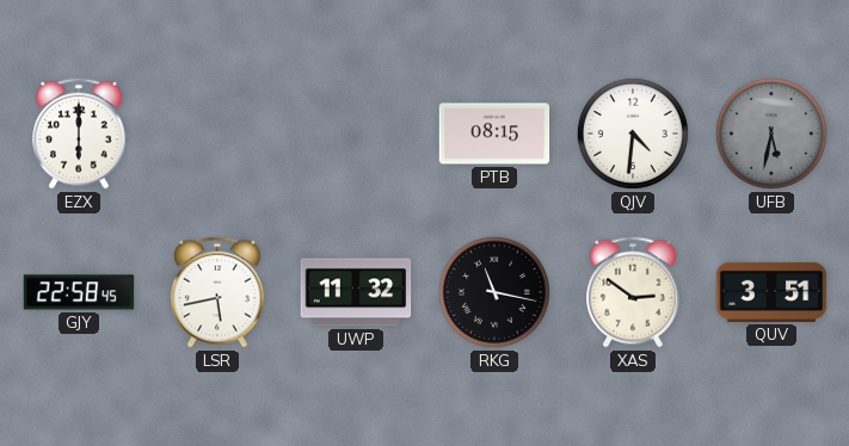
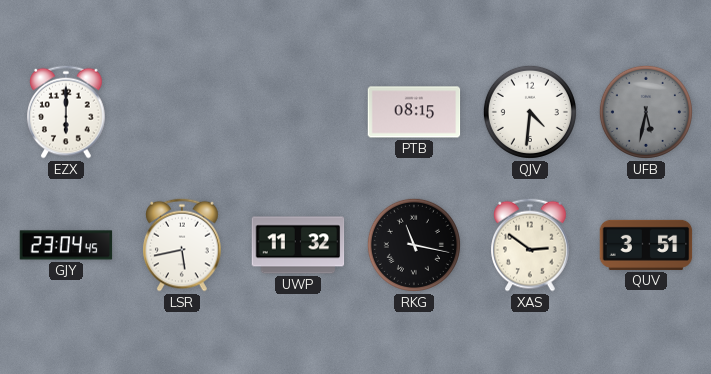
GJY: 22:58 -> 23:04
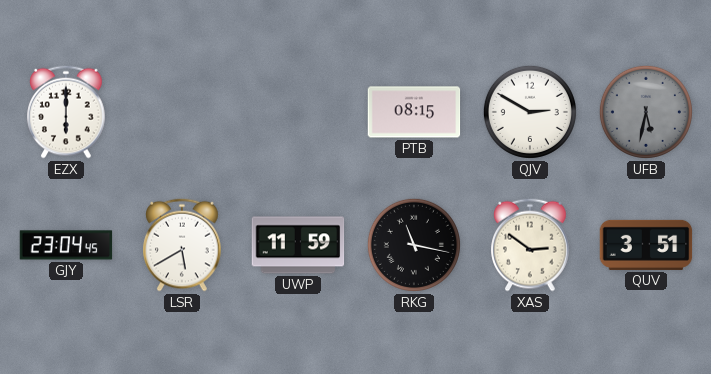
QJV: 4:31 -> 2:50
LSR: 5:43 -> 5:40
UWP: 11:32 -> 11:59
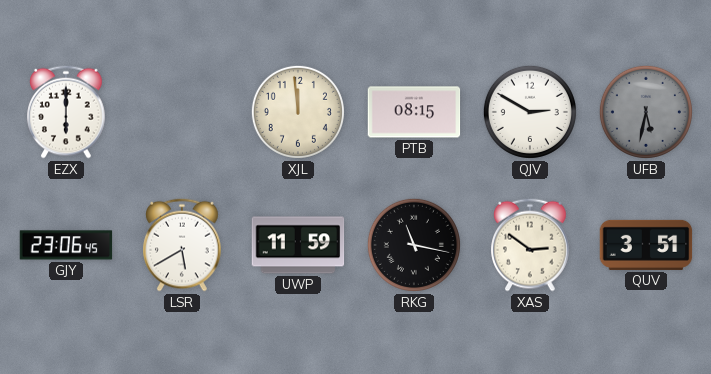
XJL: none -> 11:59
GJY: 23:04 -> 23:06
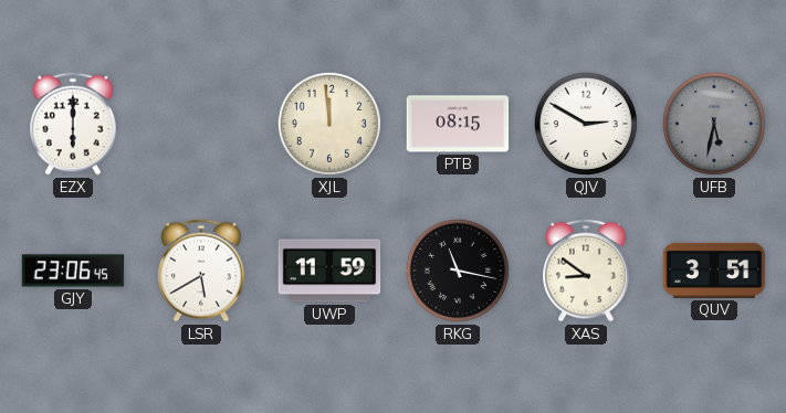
XAS: 2:51 -> 8:51
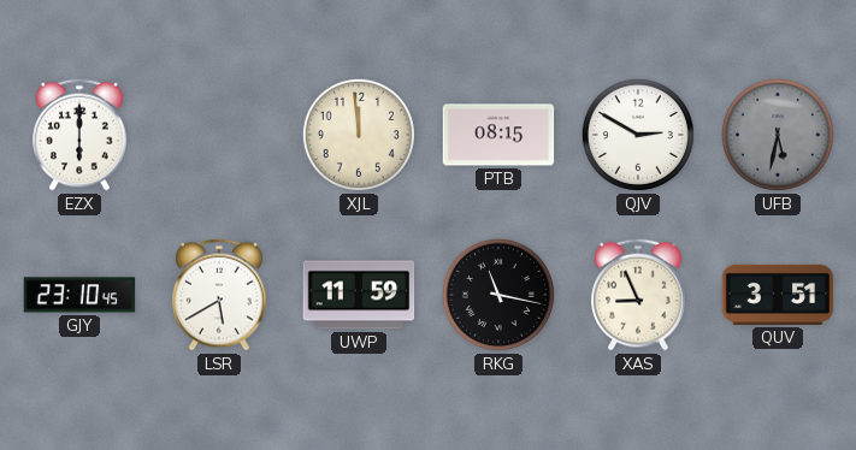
GJY: 23:06 -> 23:10
XAS: 8:51 -> 8:56
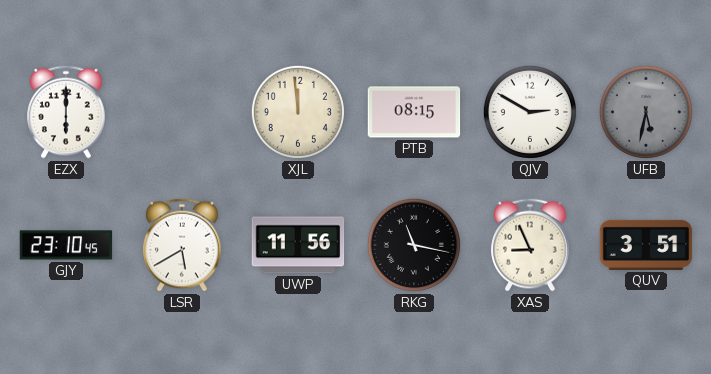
UWP: 11:59 -> 11:56
